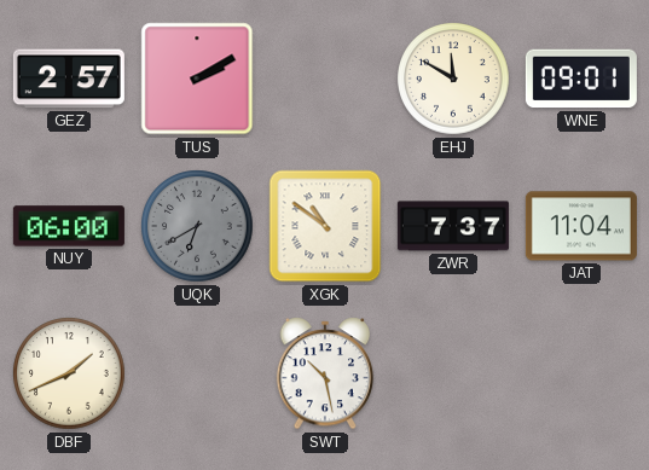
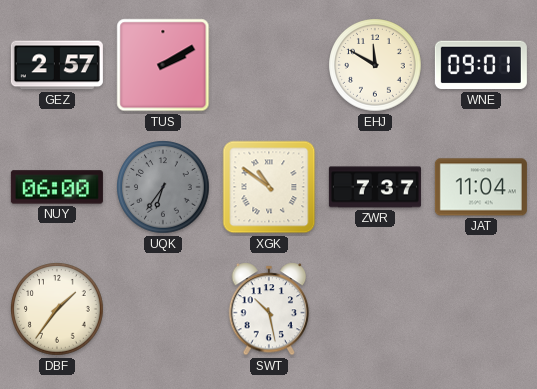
UQK: 6:40 -> 6:36
DBF: 1:41 -> 1:36
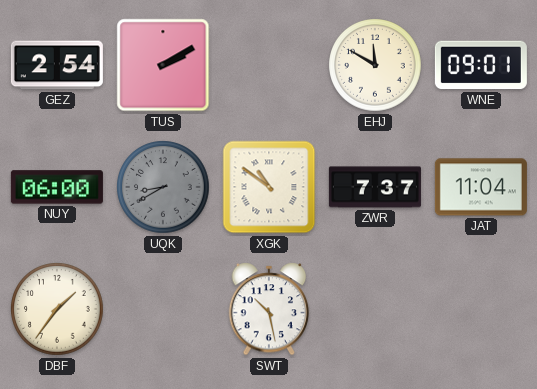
GEZ: 2:57 -> 2:54
UQK: 6:36 -> 8:40
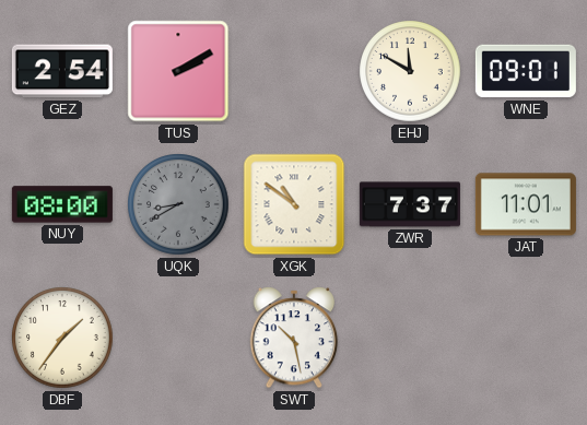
NUY: 06:00 -> 08:00
JAT: 11:04 -> 11:01
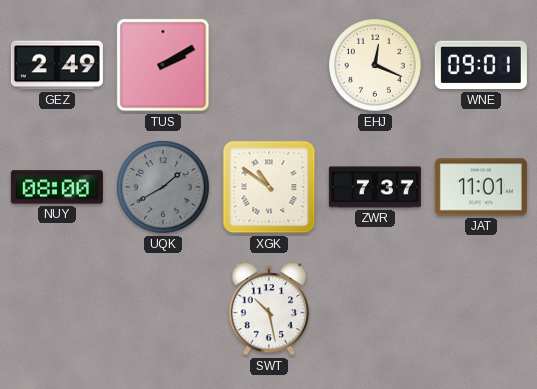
GEZ: 2:54 -> 2:49
EHJ: 11:50 -> 12:19
UQK: 8:40 -> 1:40
DBF: 1:36 -> none
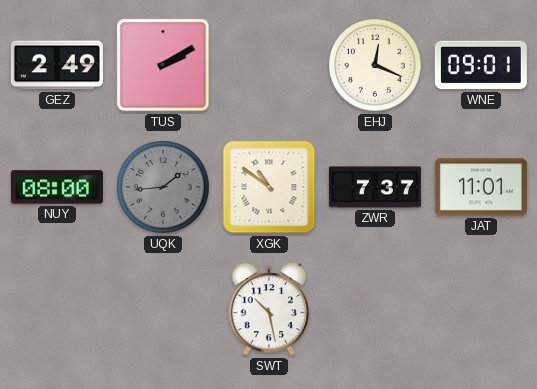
UQK: 1:40 -> 1:44
